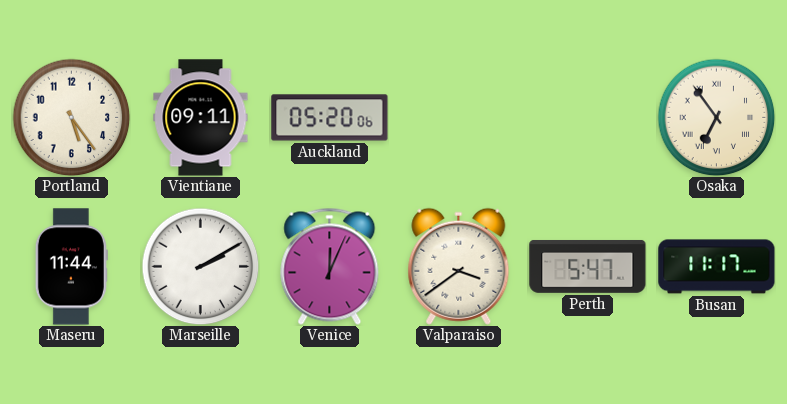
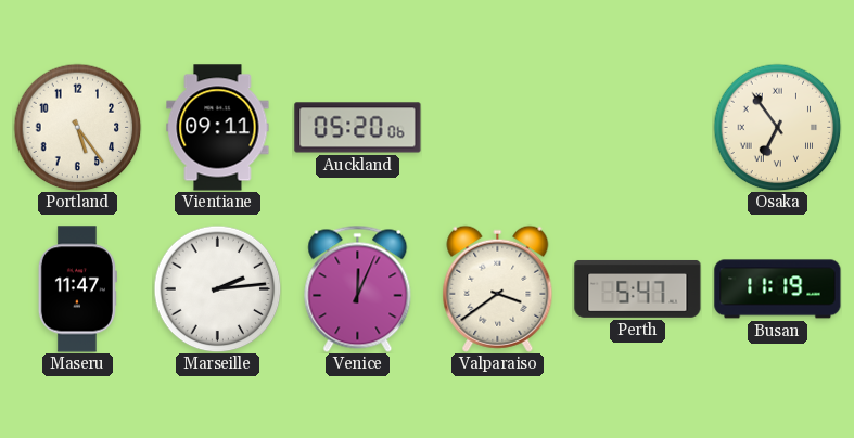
Maseru: 11:44 -> 11:47
Marseille: 2:10 -> 2:14
Busan: 11:17 -> 11:19
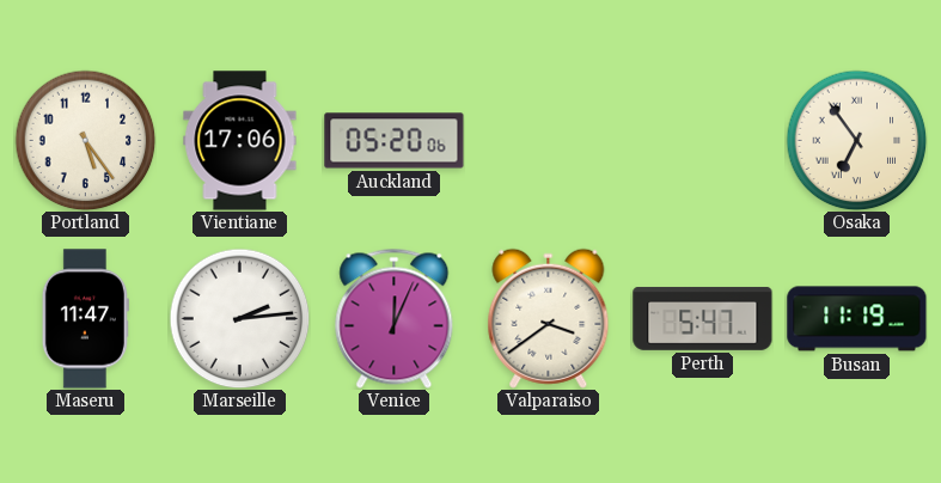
Vientiane: 09:11 -> 17:06
